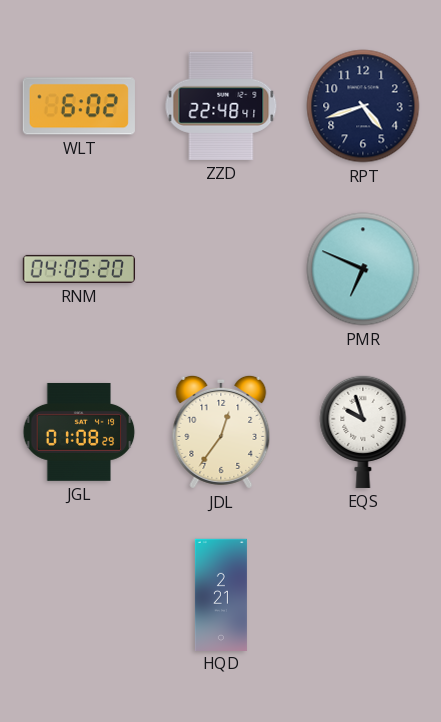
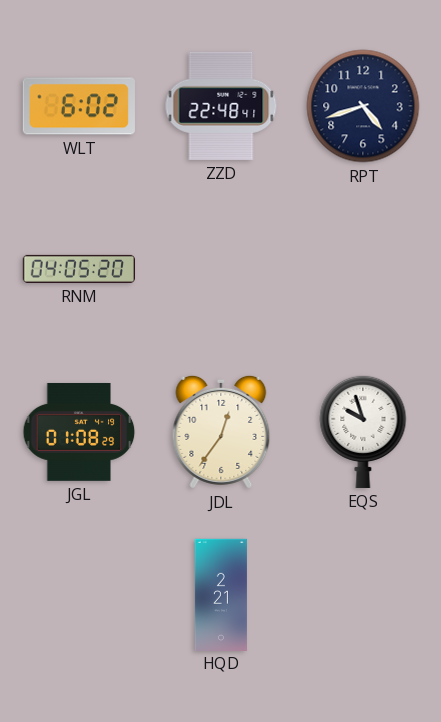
PMR: 6:49 -> none
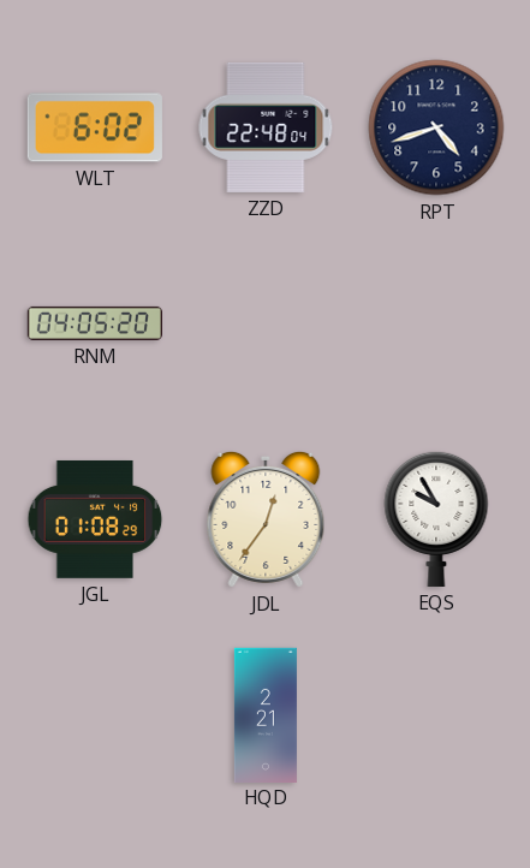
ZZD: 22:48:41 -> 22:48:04
EQS: 9:57 -> 9:55
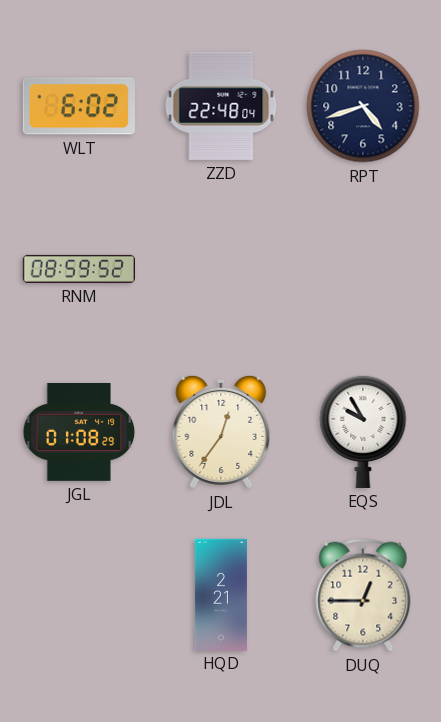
RNM: 04:05 -> 08:59
DUQ: none -> 12:45
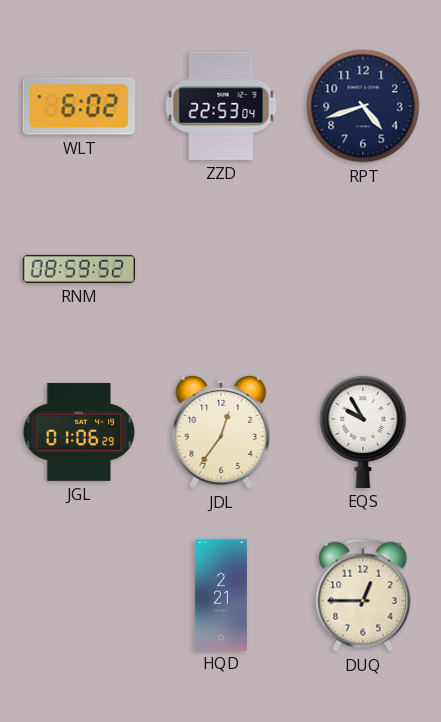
ZZD: 22:48 -> 22:53
JGL: 01:08 -> 01:06
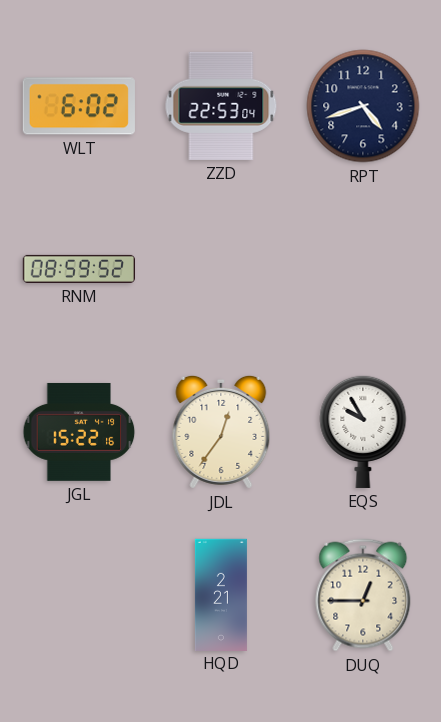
JGL: 01:06 -> 15:22
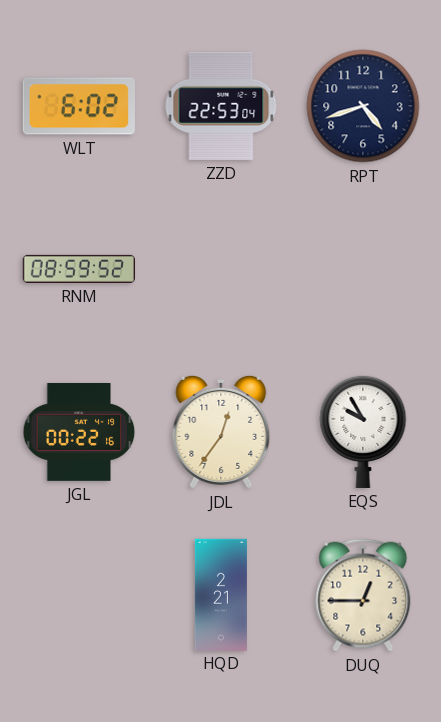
JGL: 15:22 -> 00:22
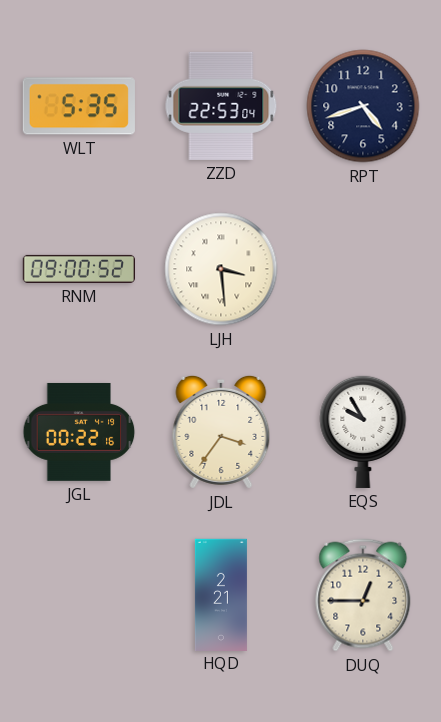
WLT: 6:02 -> 5:35
RNM: 08:59 -> 09:00
LJH: none -> 3:29
JDL: 12:36 -> 3:36
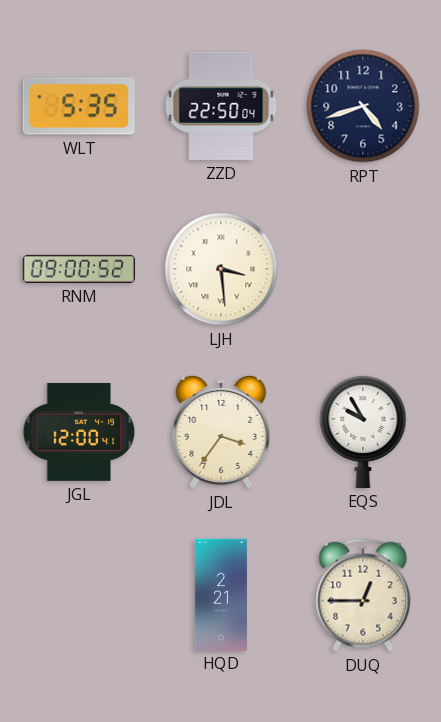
ZZD: 22:53 -> 22:50
JGL: 00:22 -> 12:00
